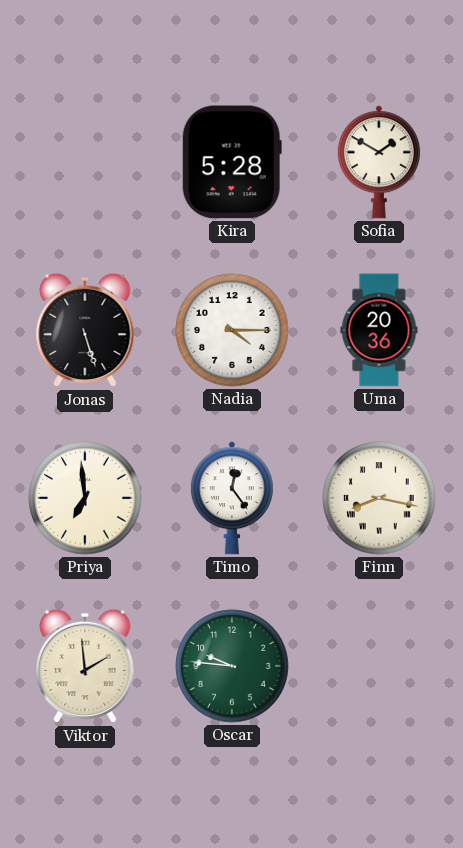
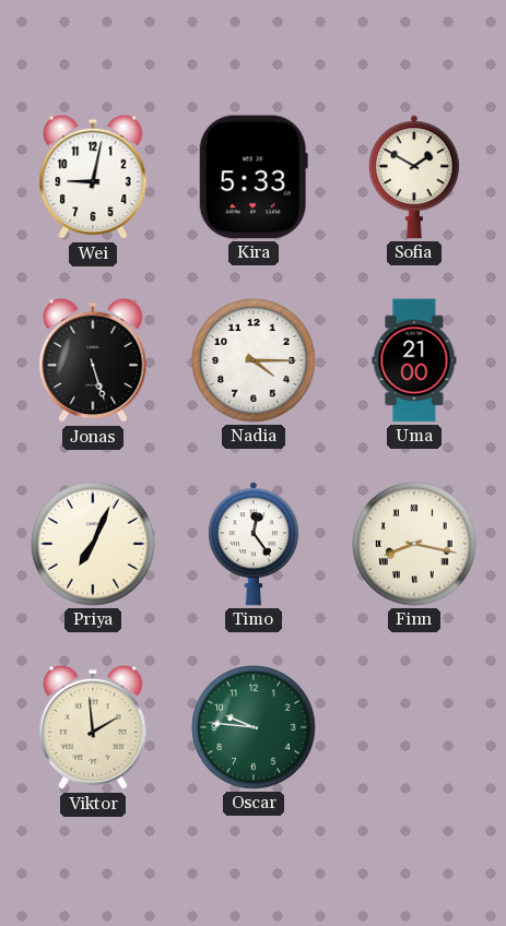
Wei: none -> 9:02
Kira: 5:28 -> 5:33
Uma: 20:36 -> 21:00
Priya: 6:59 -> 7:04
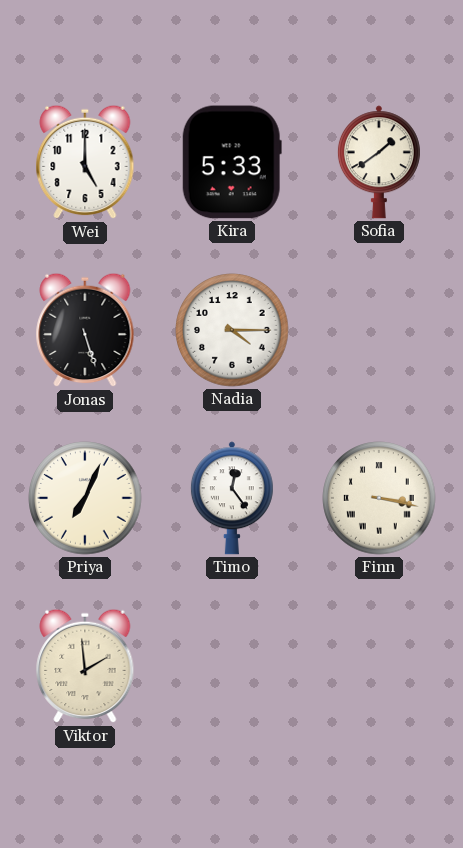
Wei: 9:02 -> 5:00
Sofia: 1:50 -> 1:39
Uma: 21:00 -> none
Finn: 8:17 -> 3:17
Oscar: 9:46 -> none
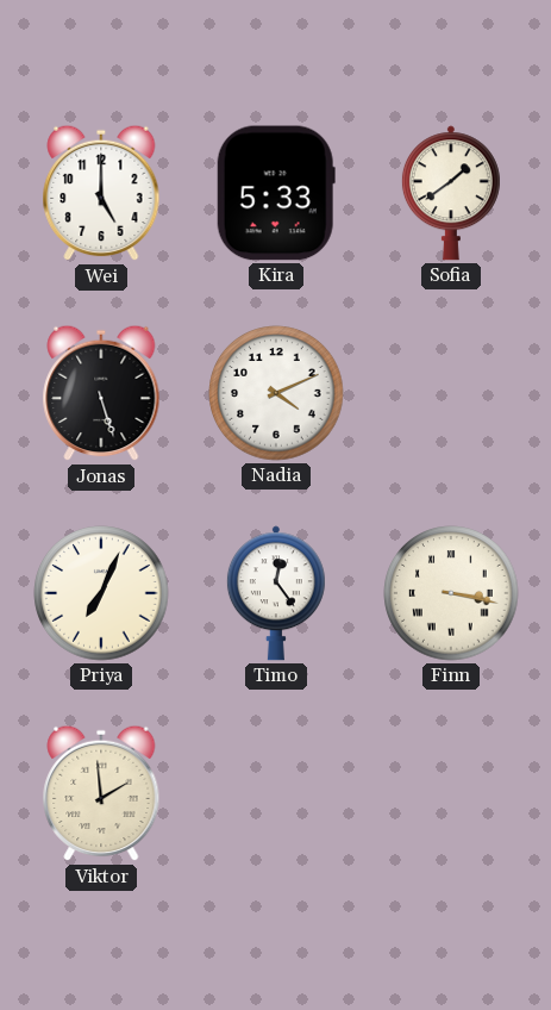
Nadia: 4:15 -> 4:11
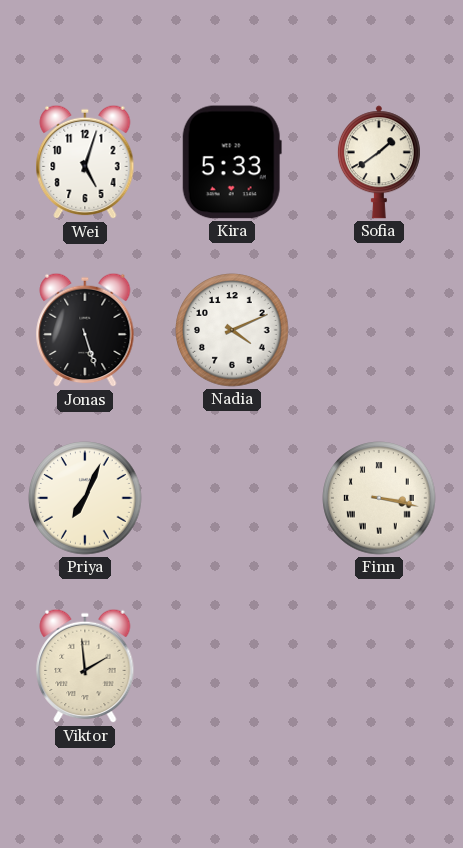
Wei: 5:00 -> 5:03
Timo: 12:24 -> none
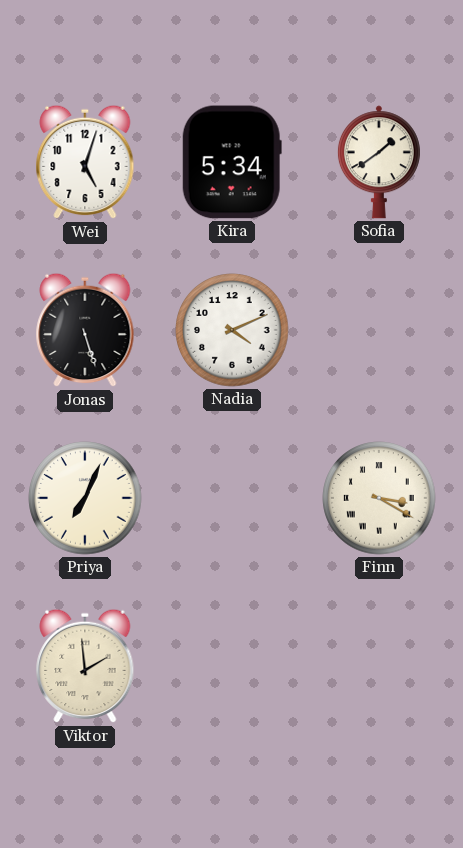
Kira: 5:33 -> 5:34
Finn: 3:17 -> 3:20
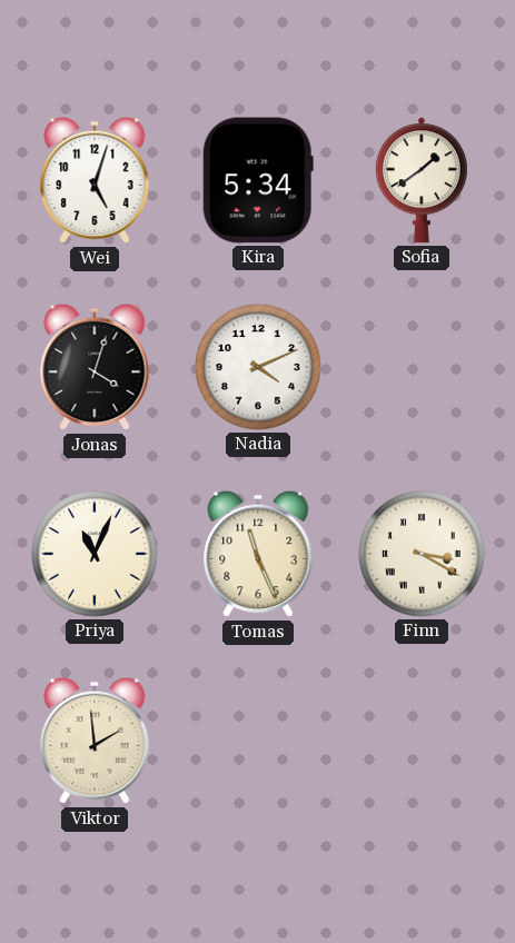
Jonas: 5:27 -> 4:03
Priya: 7:04 -> 11:04
Tomas: none -> 11:26
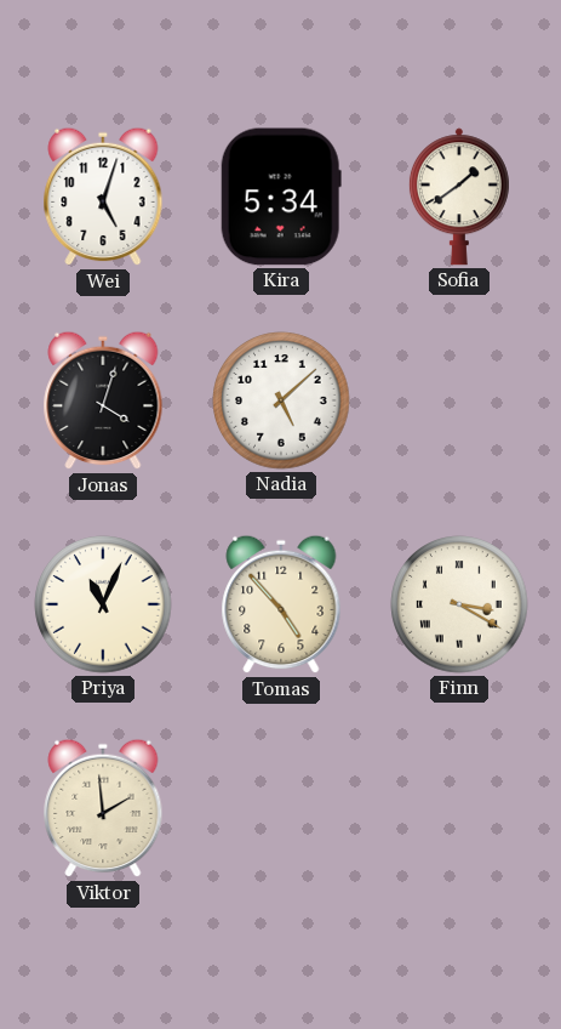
Nadia: 4:11 -> 5:08
Tomas: 11:26 -> 4:53
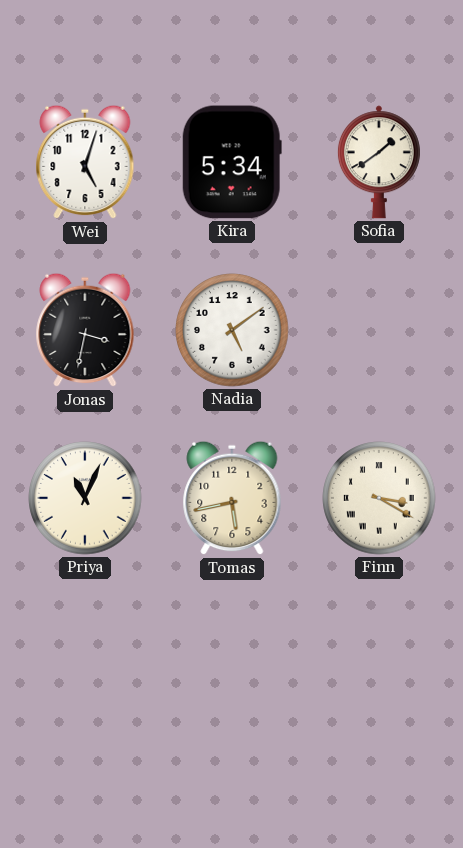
Jonas: 4:03 -> 3:32
Nadia: 5:08 -> 5:09
Tomas: 4:53 -> 5:43
Viktor: 1:59 -> none
